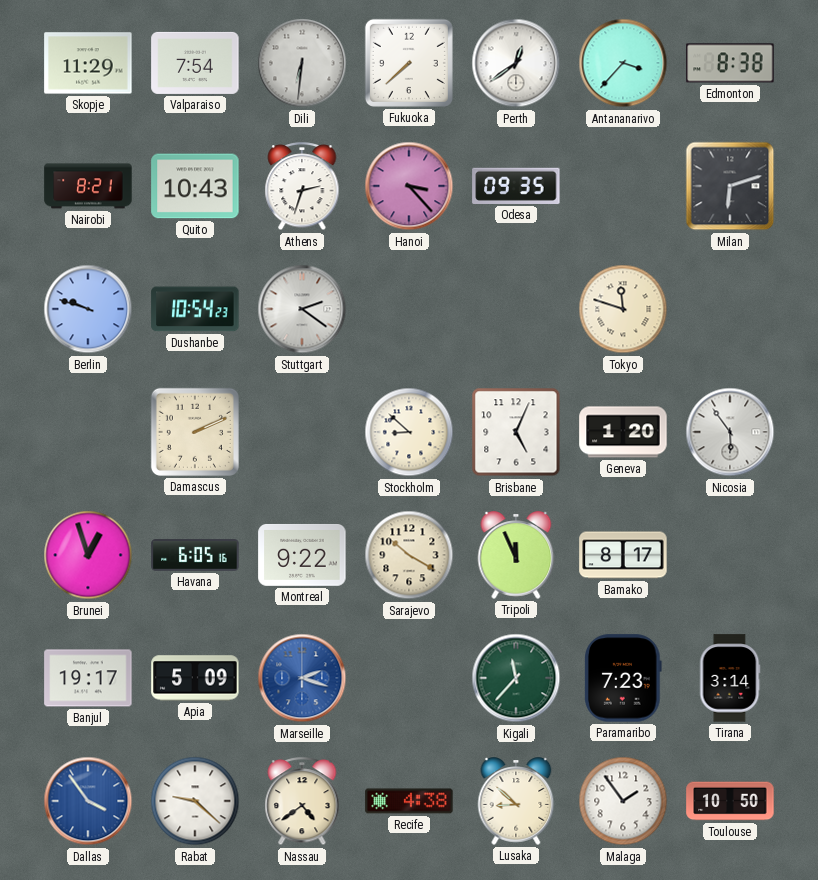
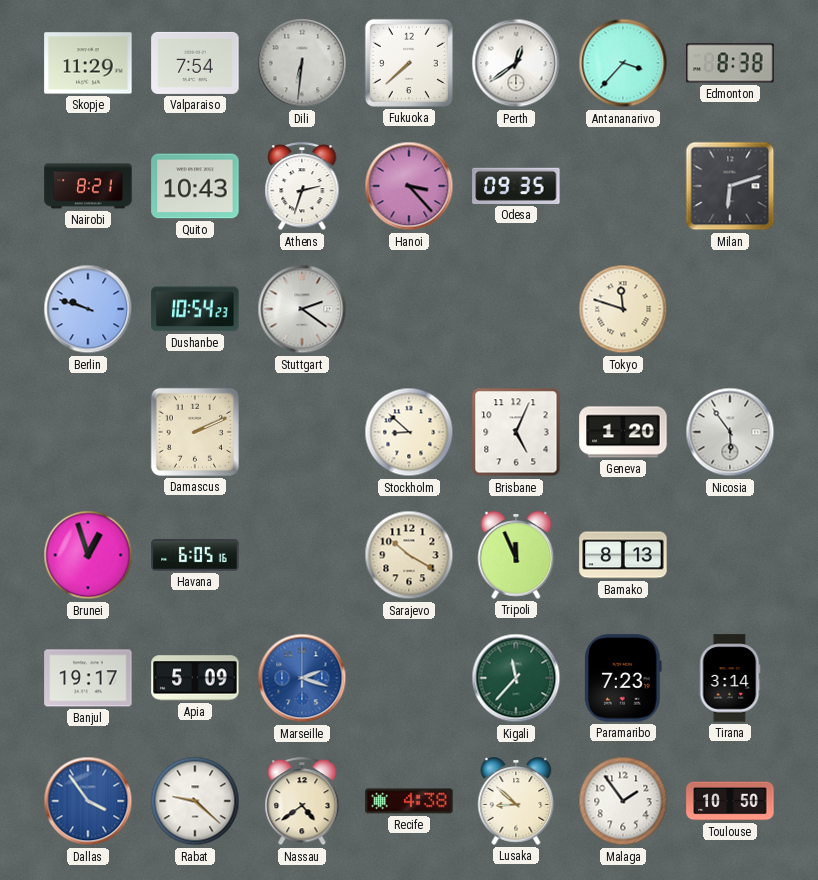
Montreal: 9:22 -> none
Bamako: 8:17 -> 8:13
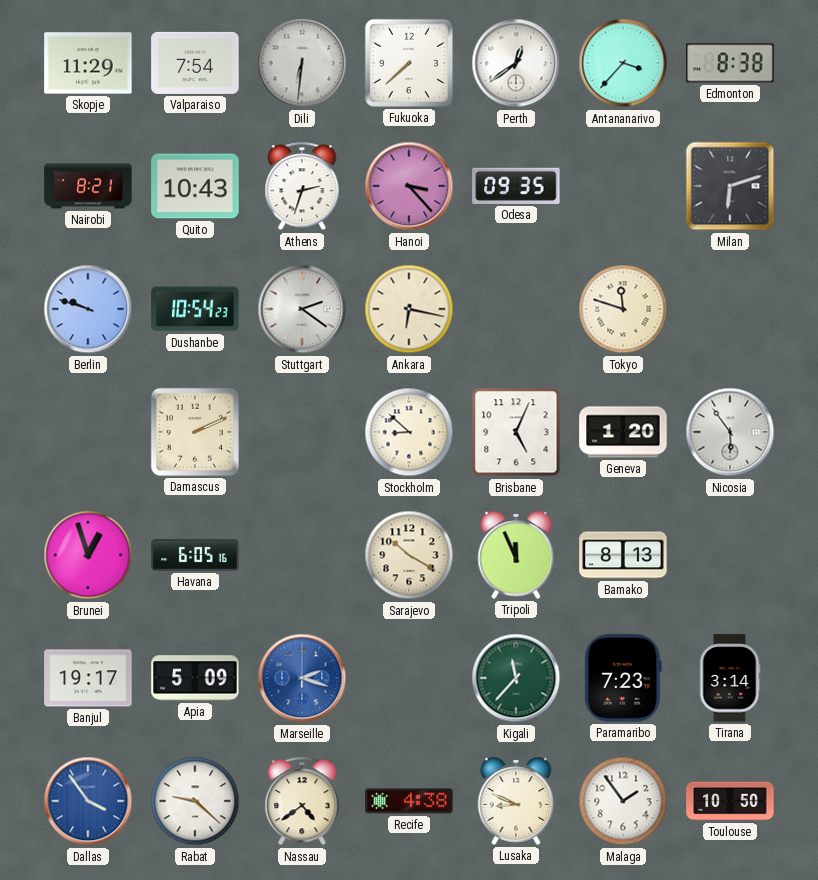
Ankara: none -> 6:17
Lusaka: 8:52 -> 8:49
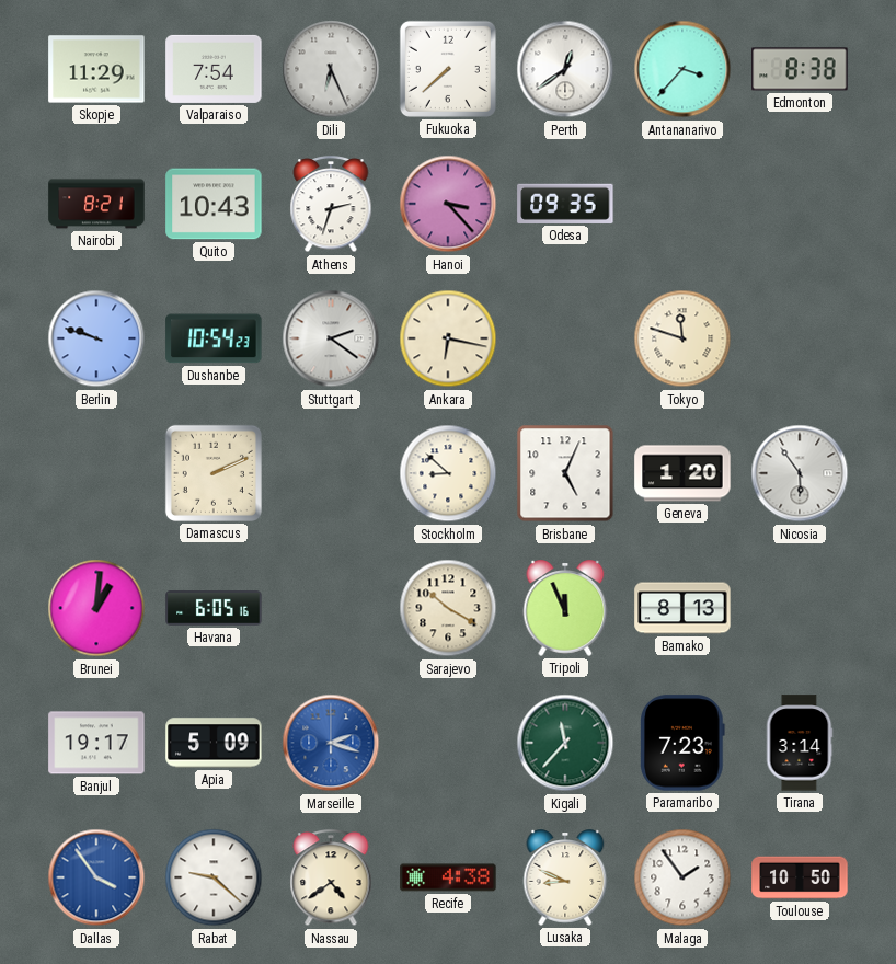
Dili: 6:31 -> 6:26
Milan: 6:12 -> none
Brunei: 12:57 -> 1:01
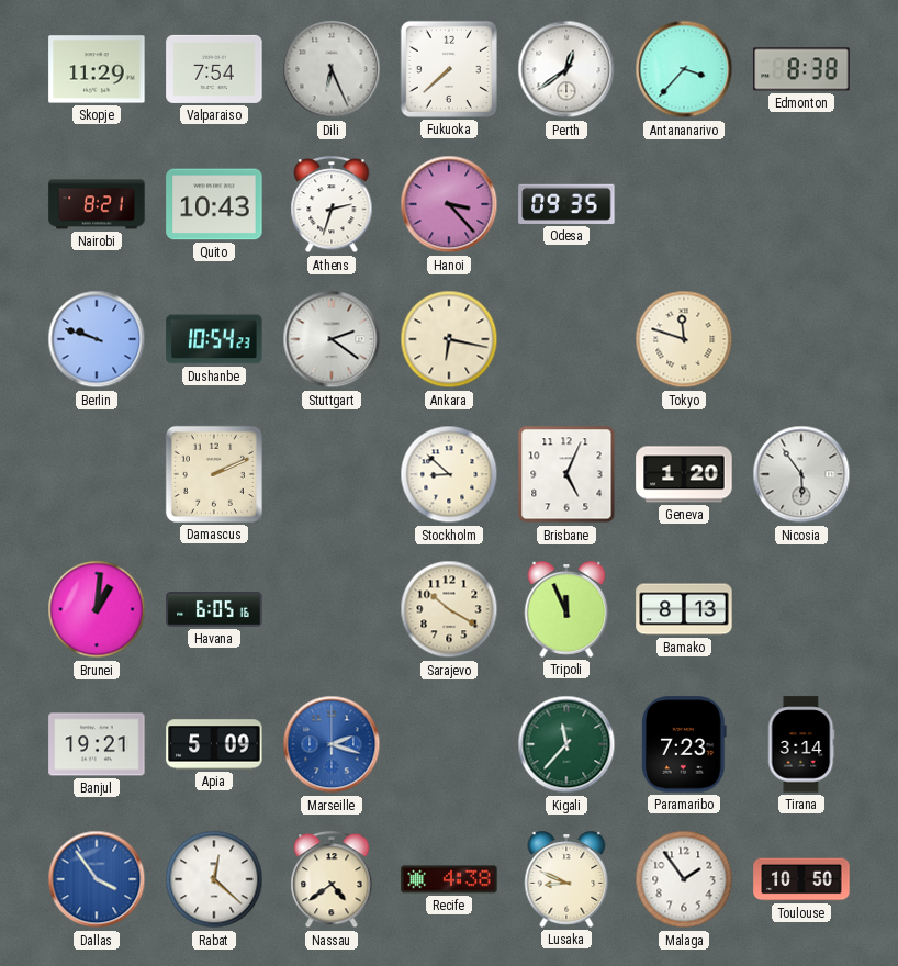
Banjul: 19:17 -> 19:21
Rabat: 9:22 -> 12:22
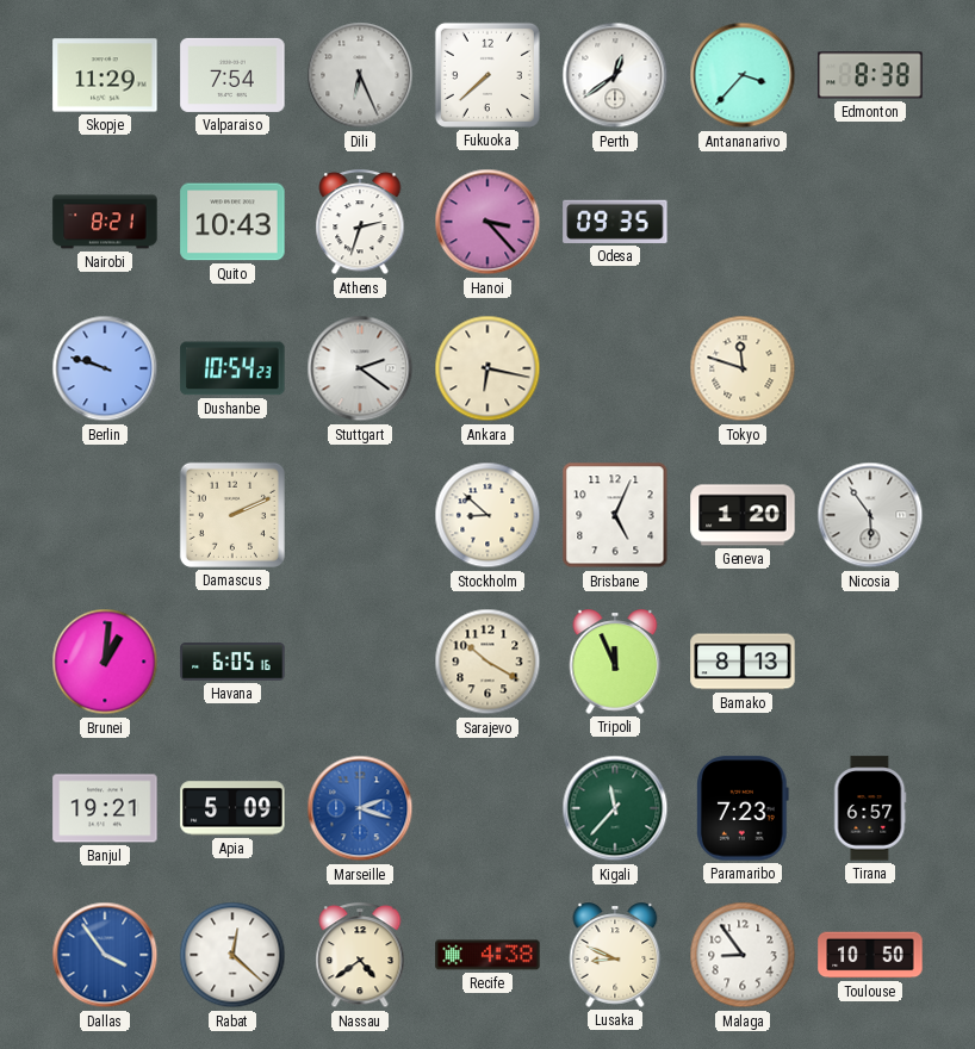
Tirana: 3:14 -> 6:57
Malaga: 1:54 -> 8:54
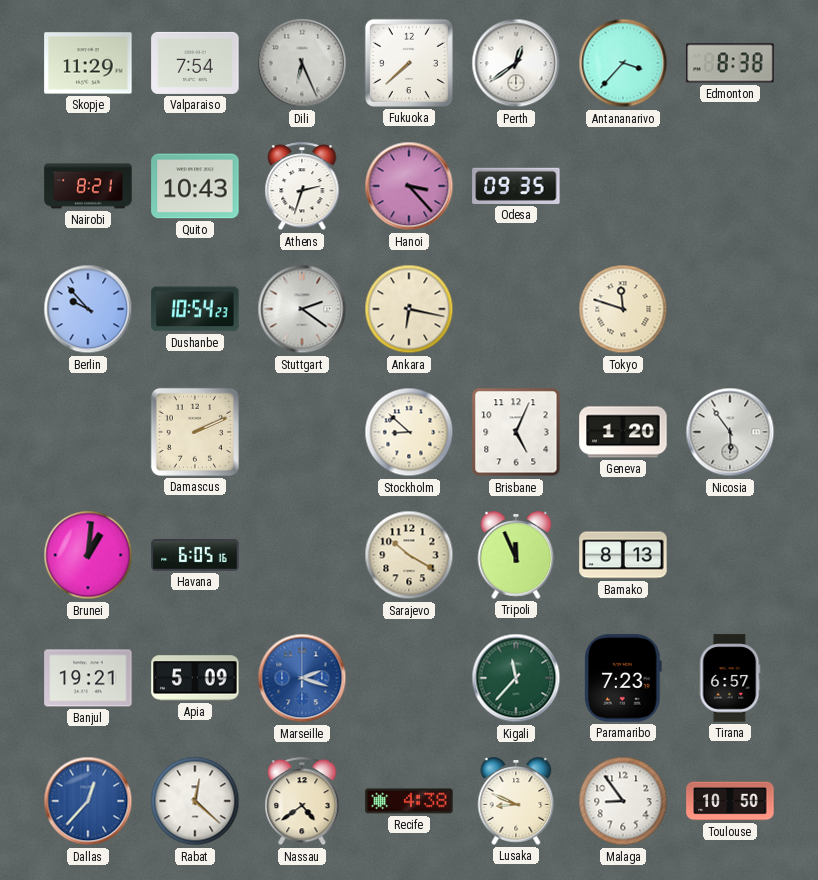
Berlin: 9:48 -> 9:53
Dallas: 3:54 -> 12:37
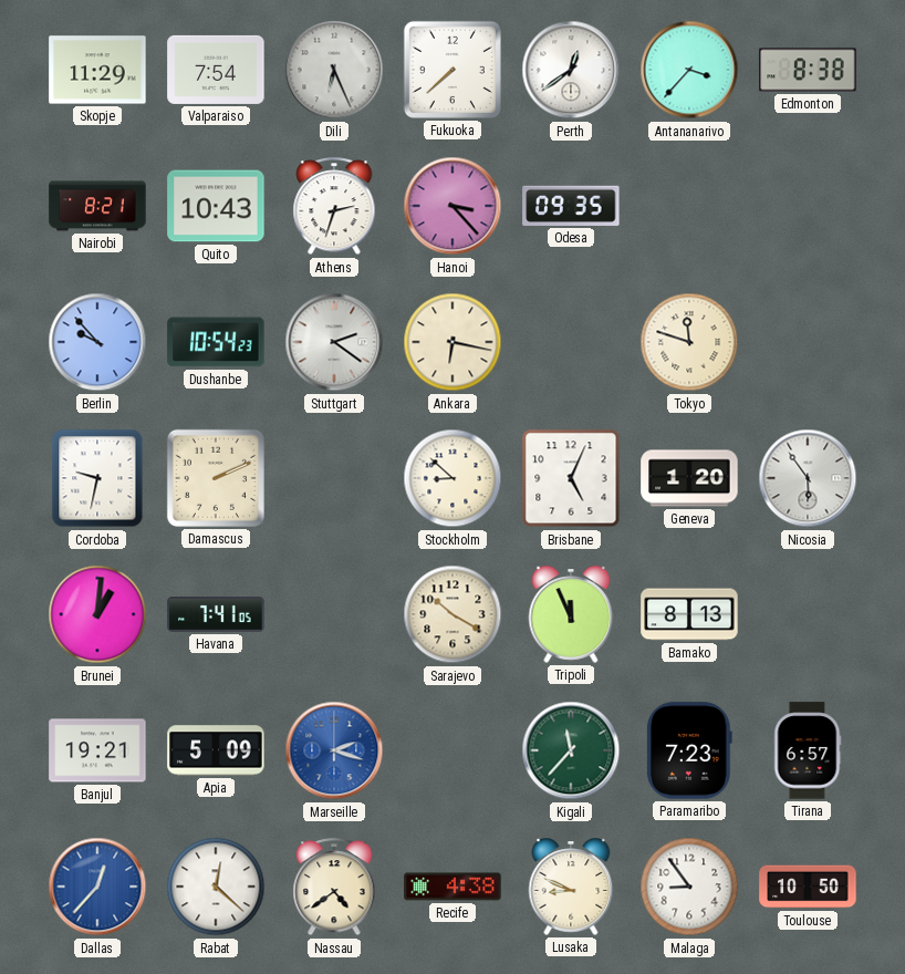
Cordoba: none -> 9:32
Havana: 6:05 -> 7:41
